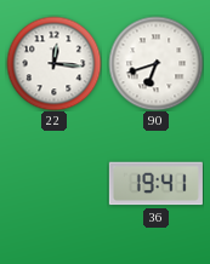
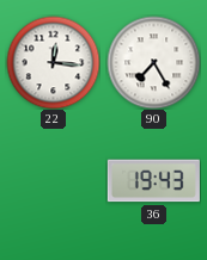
90: 6:42 -> 7:25
36: 19:41 -> 19:43
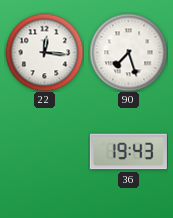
90: 7:25 -> 7:27
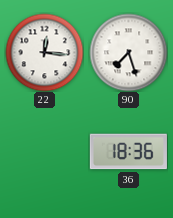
36: 19:43 -> 18:36
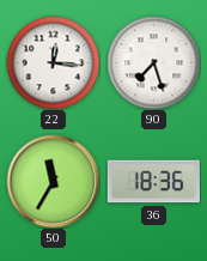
50: none -> 11:35
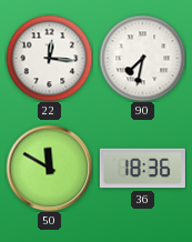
90: 7:27 -> 7:32
50: 11:35 -> 11:50
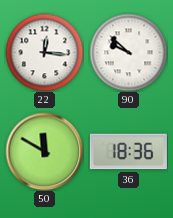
90: 7:32 -> 9:52
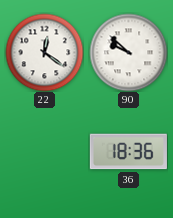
22: 12:16 -> 12:21
50: 11:50 -> none
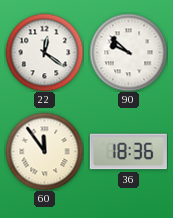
60: none -> 11:54
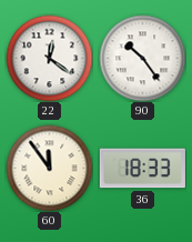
90: 9:52 -> 10:24
36: 18:36 -> 18:33
